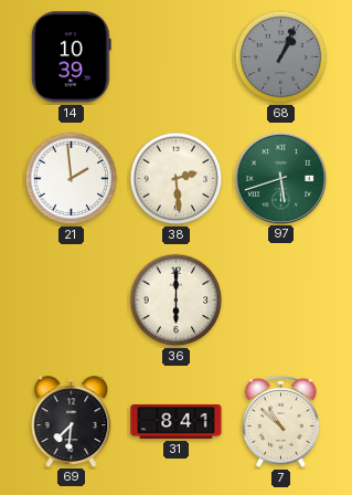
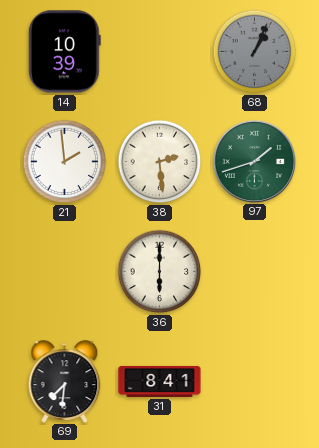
97: 5:42 -> 1:42
7: 10:52 -> none
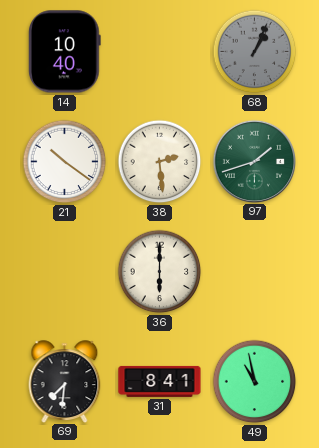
14: 10:39 -> 10:40
21: 1:59 -> 10:21
49: none -> 10:58
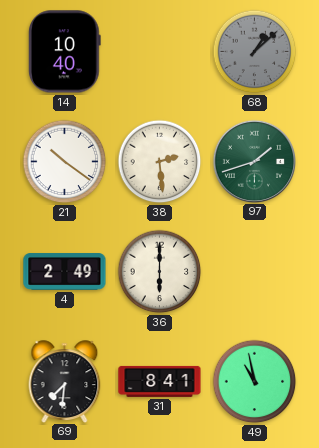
68: 1:04 -> 1:08
4: none -> 2:49
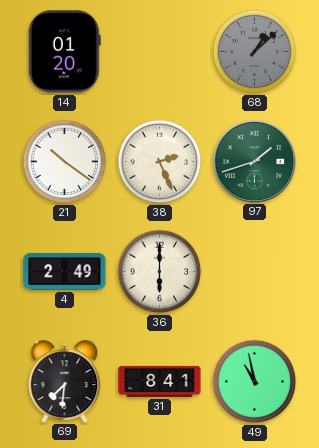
14: 10:40 -> 01:20
38: 2:29 -> 2:26
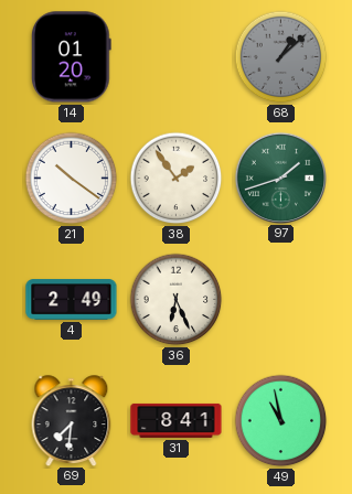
38: 2:26 -> 1:54
36: 6:00 -> 6:26
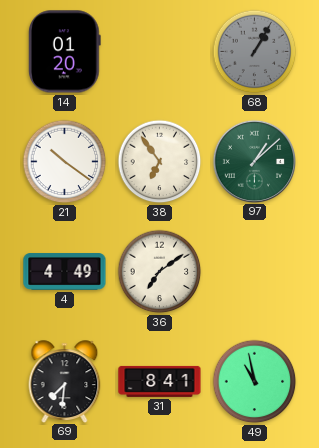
68: 1:08 -> 1:05
38: 1:54 -> 6:54
97: 1:42 -> 1:08
4: 2:49 -> 4:49
36: 6:26 -> 7:09
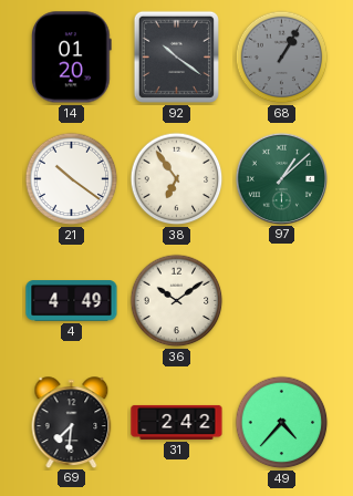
92: none -> 10:21
36: 7:09 -> 10:09
31: 8:41 -> 2:42
49: 10:58 -> 4:37
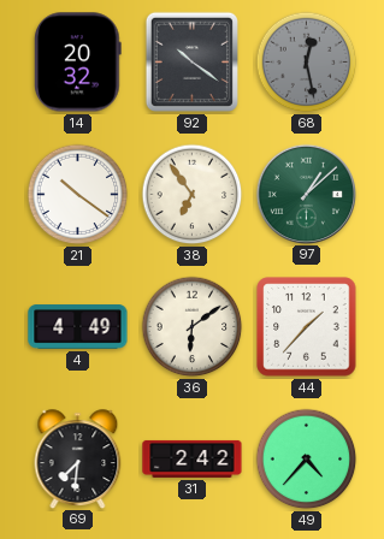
14: 01:20 -> 20:32
68: 1:05 -> 12:28
36: 10:09 -> 6:09
44: none -> 1:37
